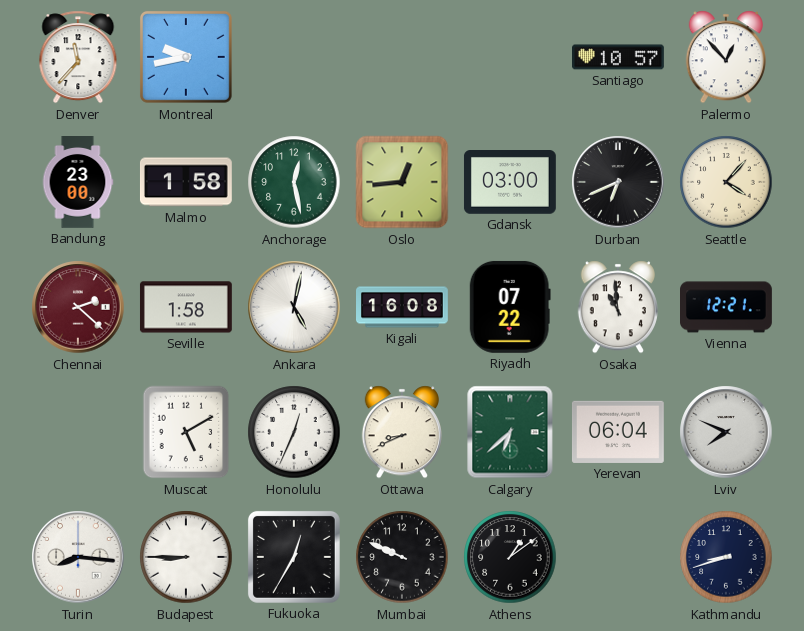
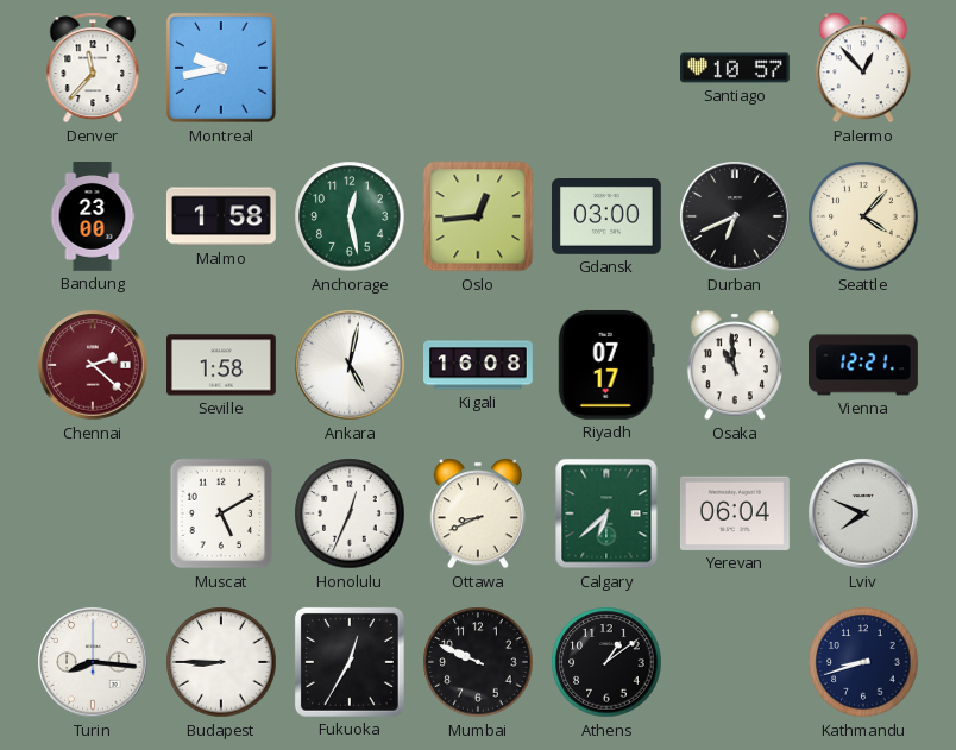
Riyadh: 07:22 -> 07:17
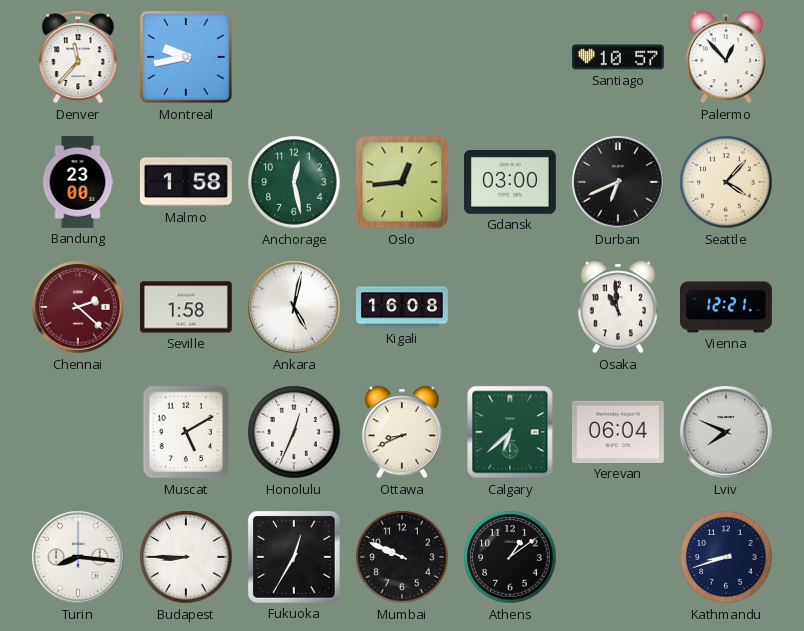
Riyadh: 07:17 -> none
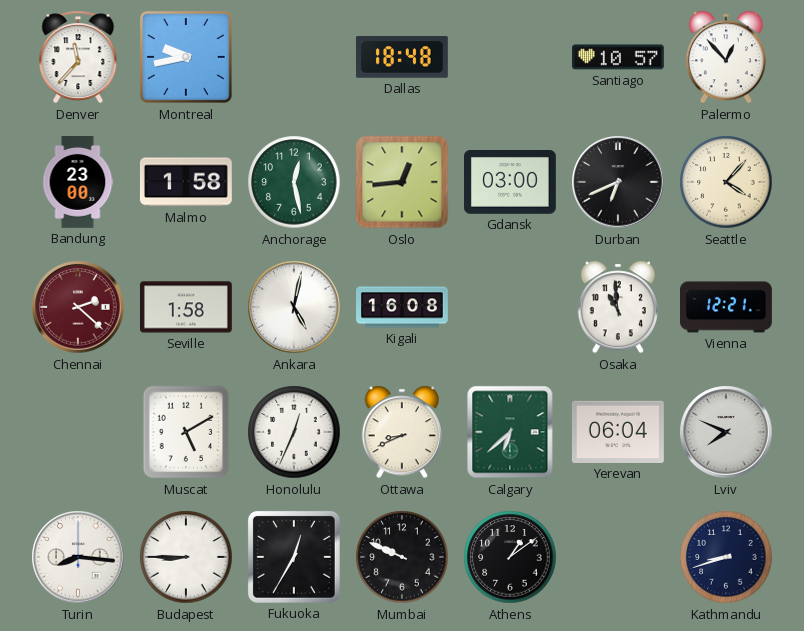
Dallas: none -> 18:48
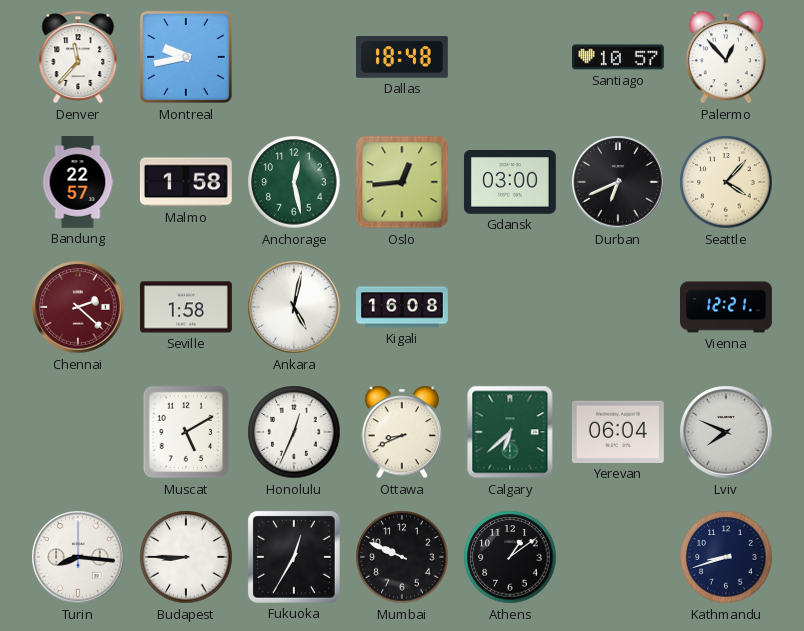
Bandung: 23:00 -> 22:57
Osaka: 10:59 -> none
